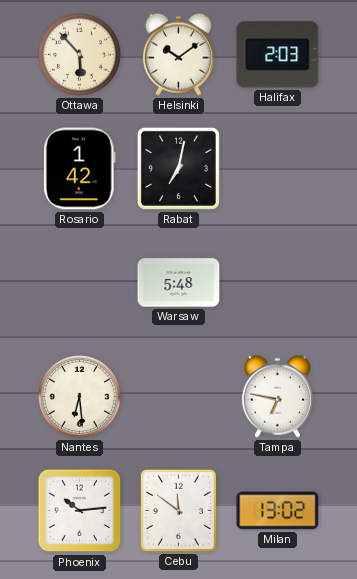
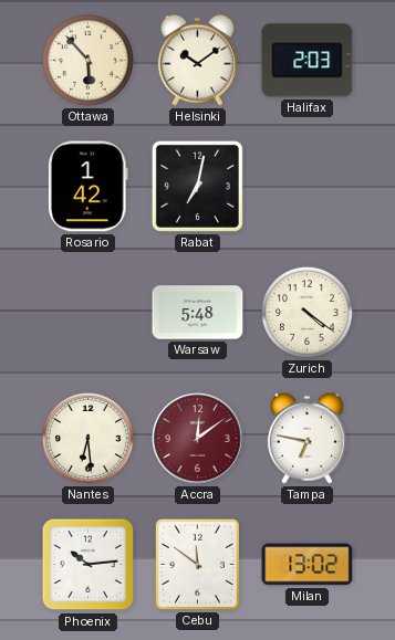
Zurich: none -> 4:21
Accra: none -> 12:09
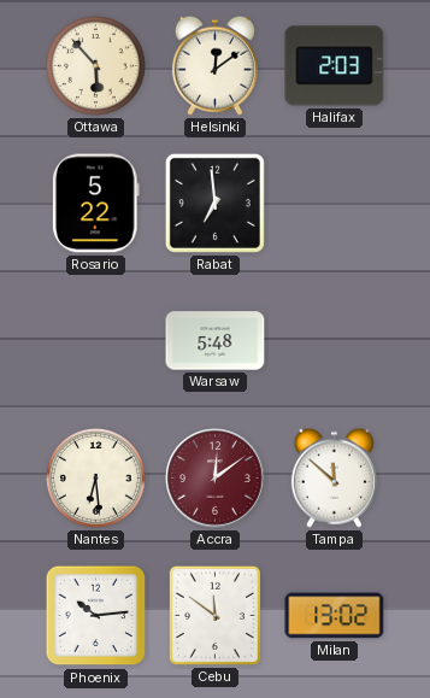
Helsinki: 10:09 -> 12:09
Rosario: 1:42 -> 5:22
Rabat: 7:02 -> 6:59
Zurich: 4:21 -> none
Tampa: 6:47 -> 11:52
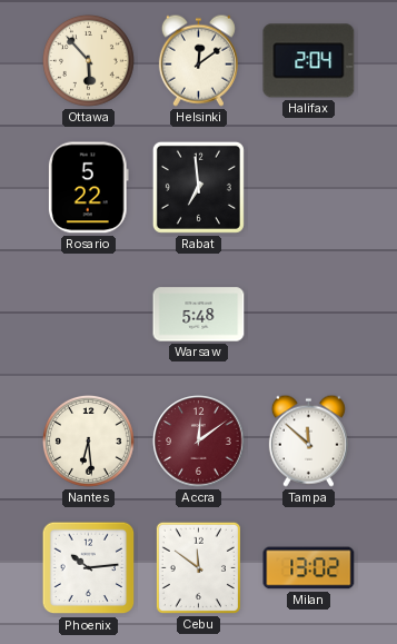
Halifax: 2:03 -> 2:04
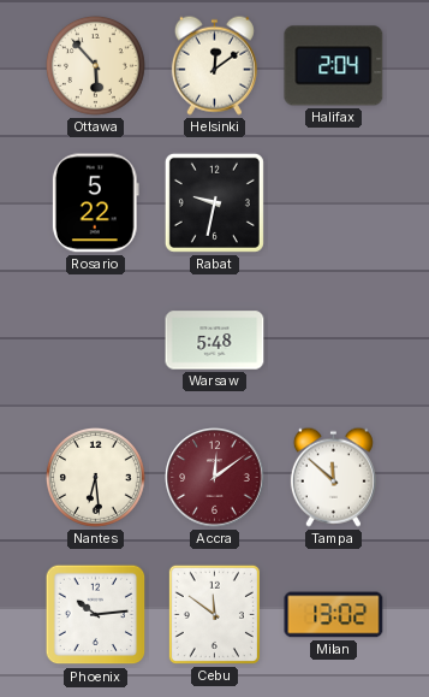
Rabat: 6:59 -> 9:32
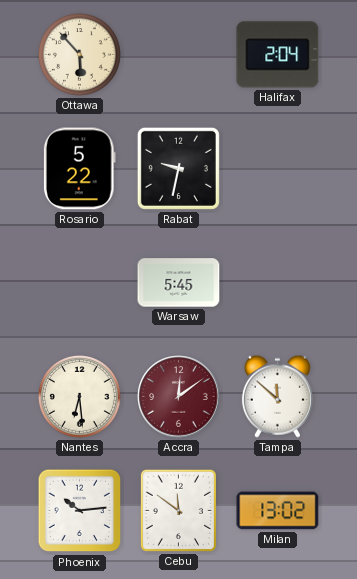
Helsinki: 12:09 -> none
Warsaw: 5:48 -> 5:45
